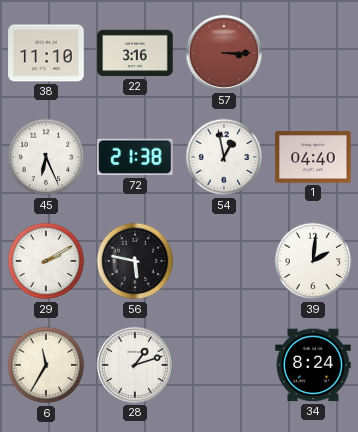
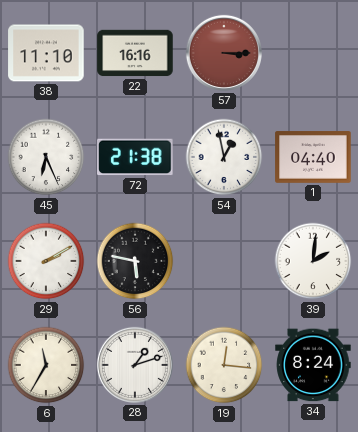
22: 3:16 -> 16:16
19: none -> 12:16
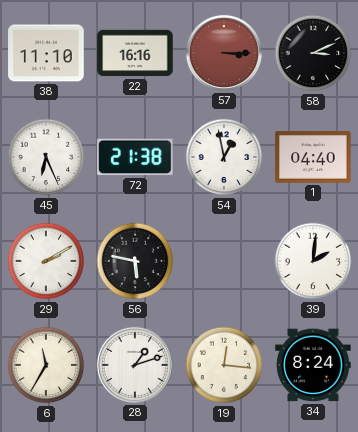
58: none -> 3:11
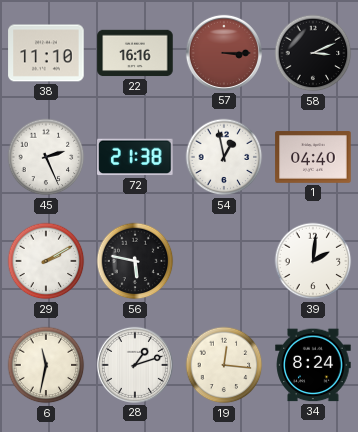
45: 6:26 -> 2:26
6: 11:35 -> 11:32
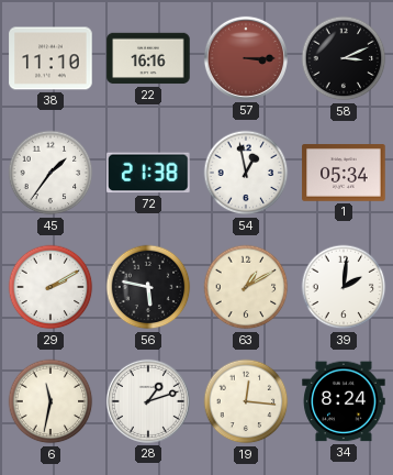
45: 2:26 -> 1:36
1: 04:40 -> 05:34
63: none -> 1:10
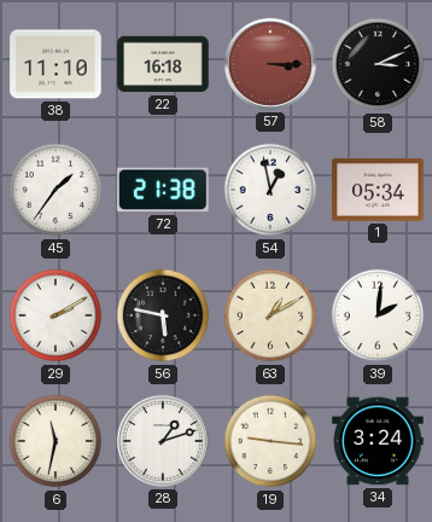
22: 16:16 -> 16:18
19: 12:16 -> 9:16
34: 8:24 -> 3:24
